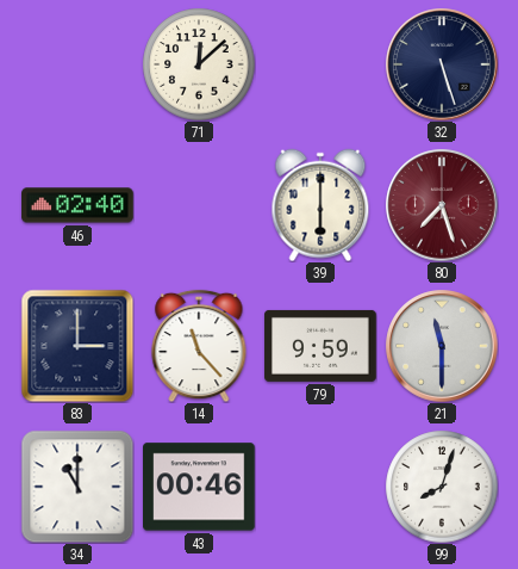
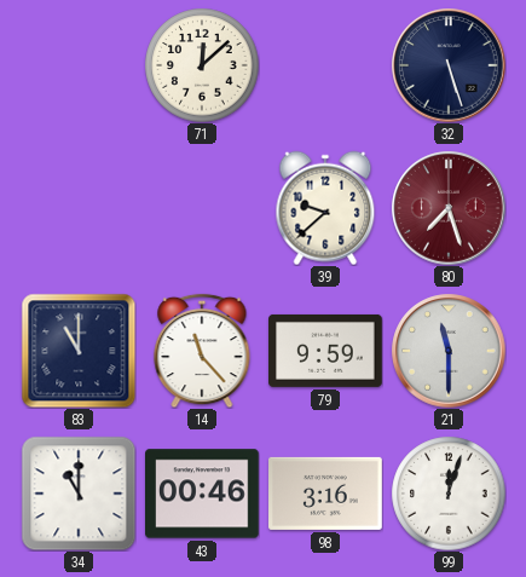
46: 02:40 -> none
39: 6:00 -> 9:38
83: 3:00 -> 11:00
98: none -> 3:16
99: 8:03 -> 12:03
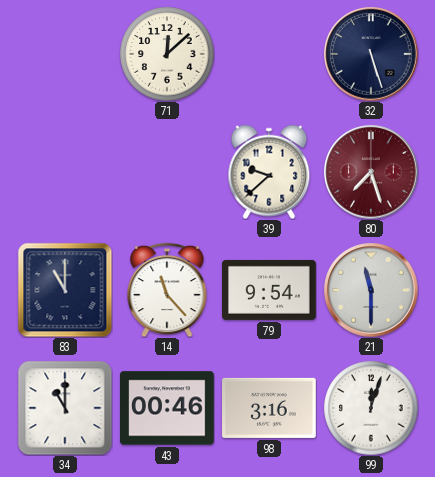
79: 9:59 -> 9:54
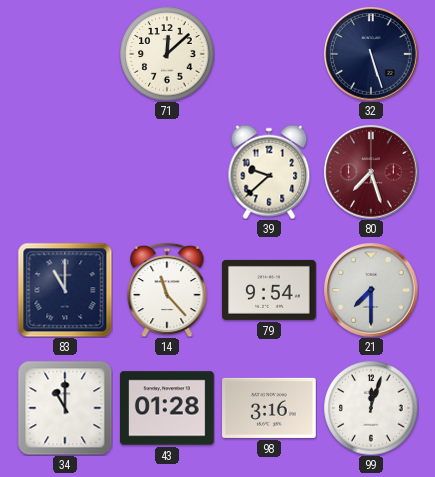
21: 11:30 -> 7:30
43: 00:46 -> 01:28
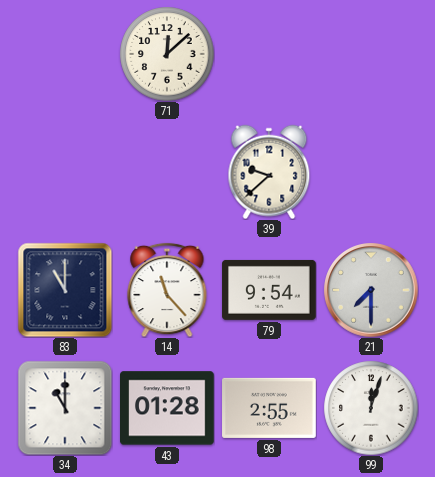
32: 5:27 -> none
80: 7:27 -> none
98: 3:16 -> 2:55
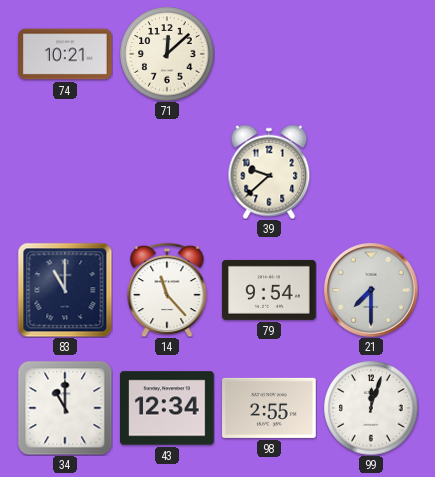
74: none -> 10:21
43: 01:28 -> 12:34
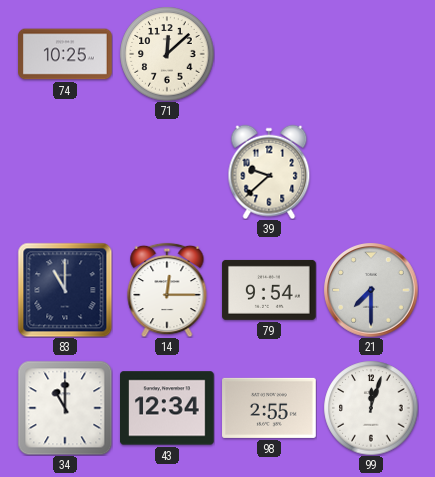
74: 10:21 -> 10:25
14: 11:23 -> 12:15
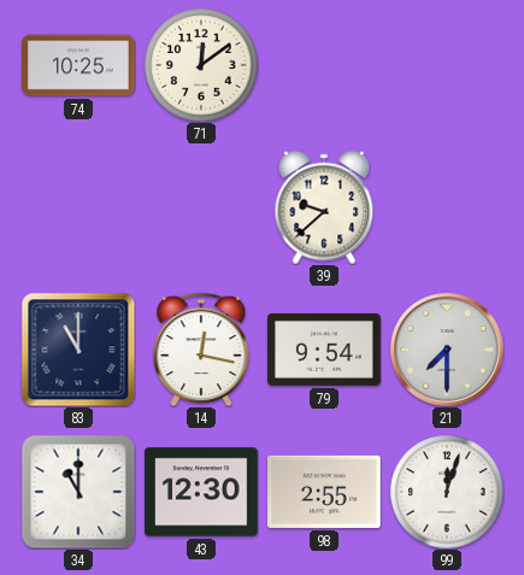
71: 12:08 -> 12:09
14: 12:15 -> 12:17
43: 12:34 -> 12:30
